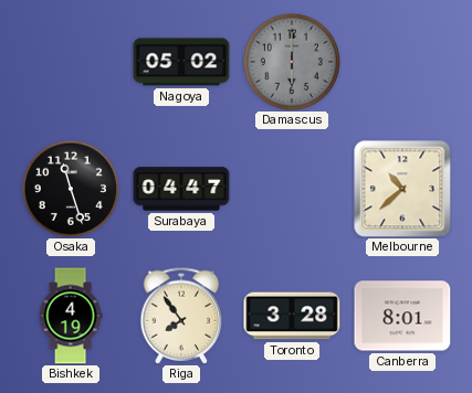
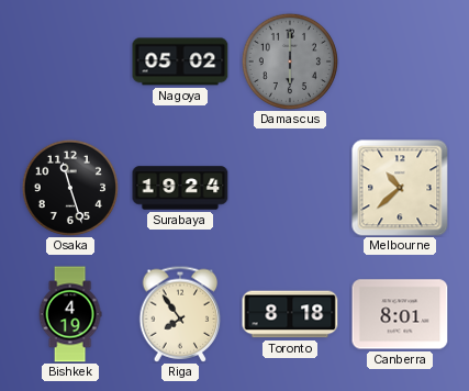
Surabaya: 04:47 -> 19:24
Toronto: 3:28 -> 8:18
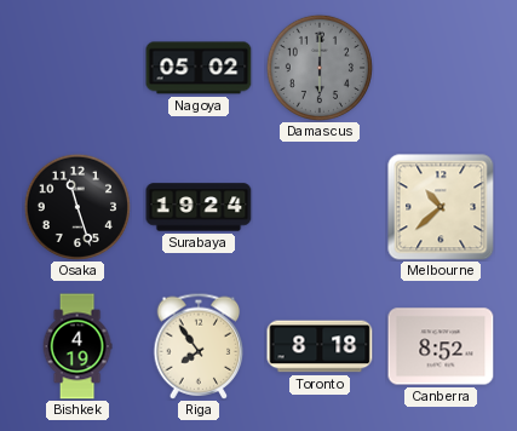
Canberra: 8:01 -> 8:52
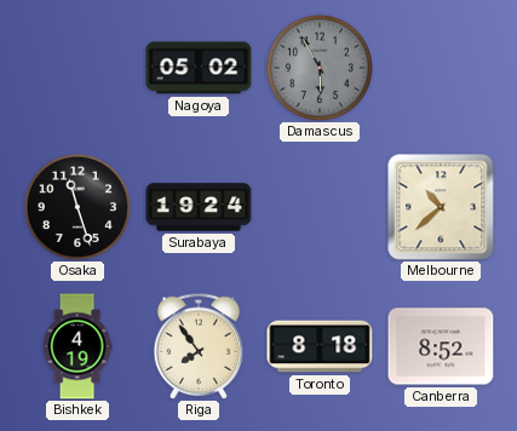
Damascus: 6:00 -> 5:55
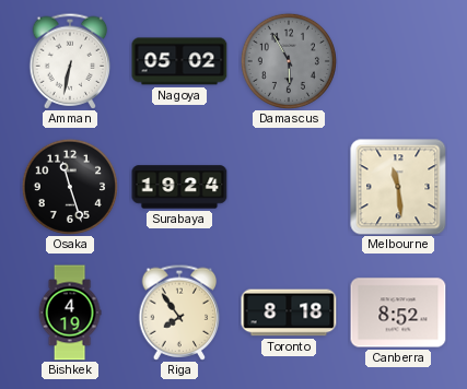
Amman: none -> 6:32
Melbourne: 10:38 -> 11:29
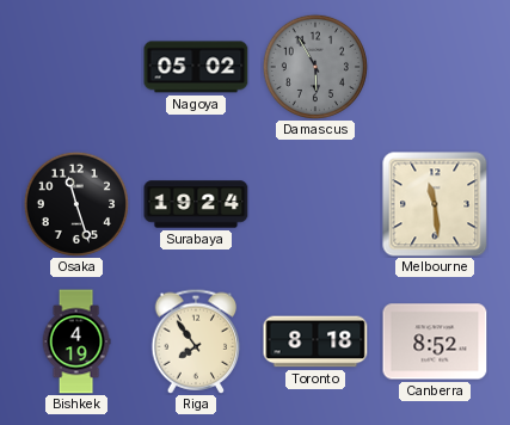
Amman: 6:32 -> none
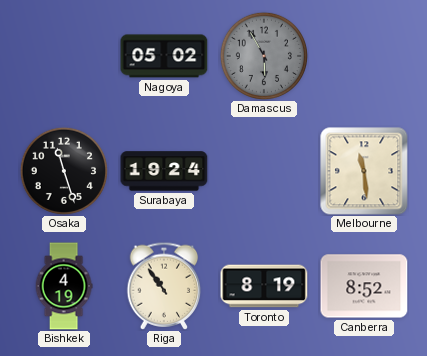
Riga: 7:54 -> 10:54
Toronto: 8:18 -> 8:19
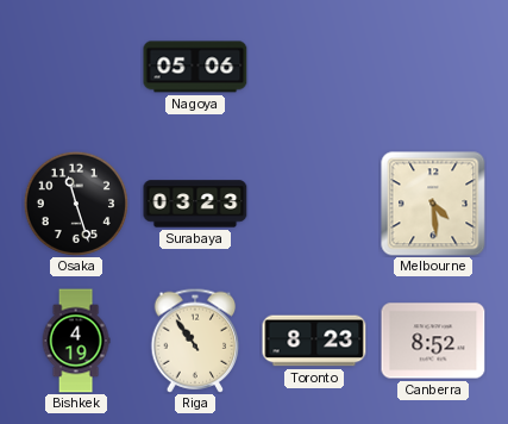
Nagoya: 05:02 -> 05:06
Damascus: 5:55 -> none
Surabaya: 19:24 -> 03:23
Melbourne: 11:29 -> 4:29
Toronto: 8:19 -> 8:23
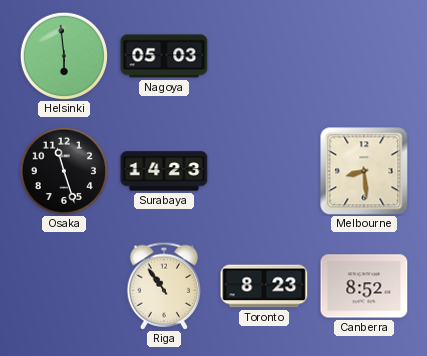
Helsinki: none -> 5:59
Nagoya: 05:06 -> 05:03
Surabaya: 03:23 -> 14:23
Melbourne: 4:29 -> 8:29
Bishkek: 4:19 -> none
